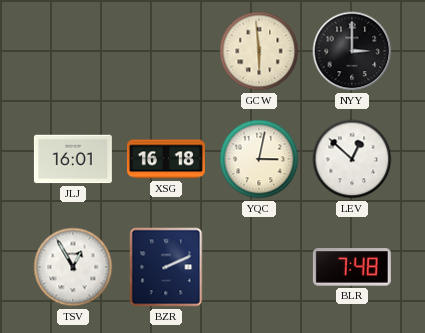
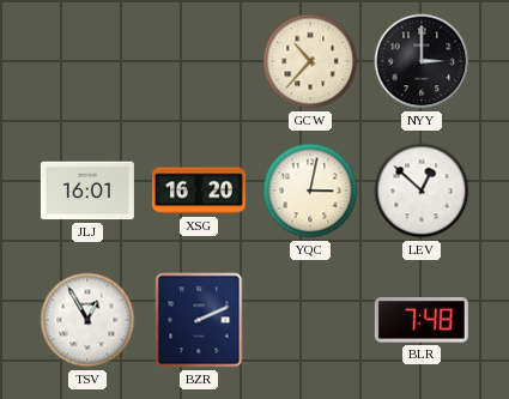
GCW: 5:59 -> 10:37
XSG: 16:18 -> 16:20
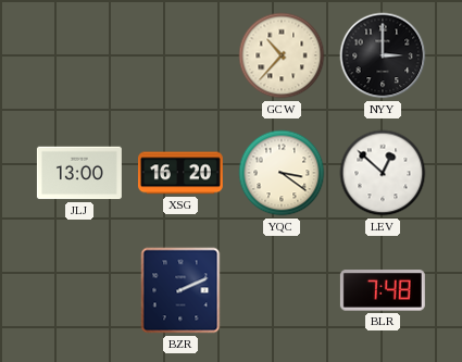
JLJ: 16:01 -> 13:00
YQC: 3:02 -> 3:21
TSV: 12:55 -> none
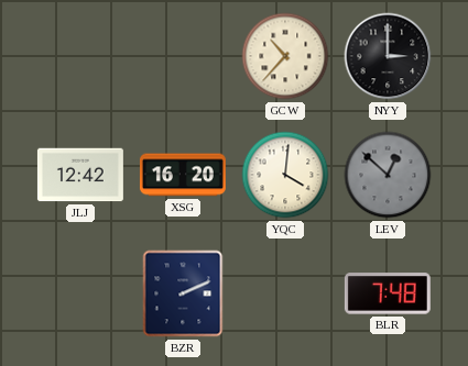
JLJ: 13:00 -> 12:42
YQC: 3:21 -> 4:01
LEV dial: white -> grey
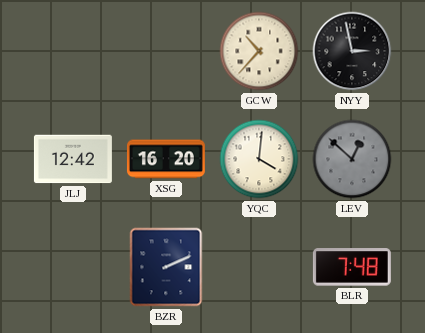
NYY: 3:00 -> 2:58
